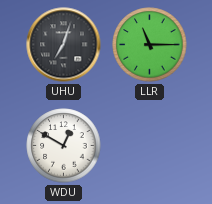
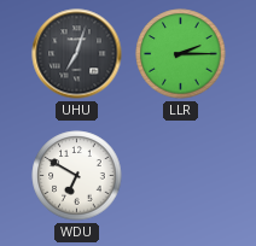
LLR: 11:15 -> 2:15
WDU: 12:50 -> 6:50
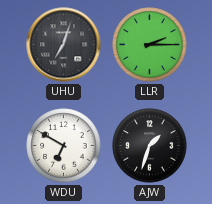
AJW: none -> 1:33
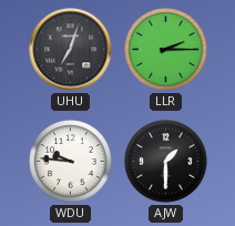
WDU: 6:50 -> 9:46
AJW: 1:33 -> 1:30
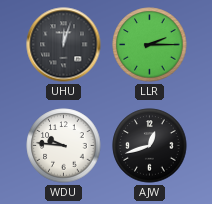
UHU: 7:03 -> 12:03
AJW: 1:30 -> 12:42
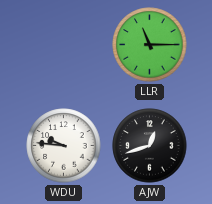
UHU: 12:03 -> none
LLR: 2:15 -> 11:15
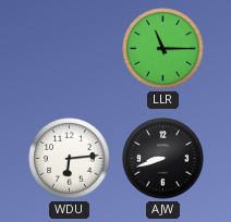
WDU: 9:46 -> 6:14
AJW: 12:42 -> 8:42
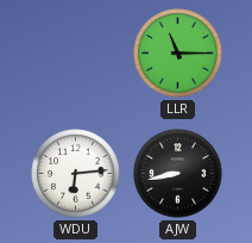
AJW: 8:42 -> 8:43
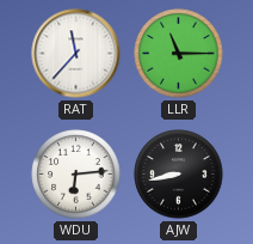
RAT: none -> 11:37
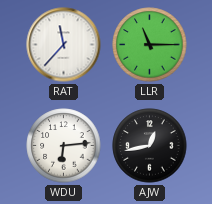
AJW: 8:43 -> 12:43
